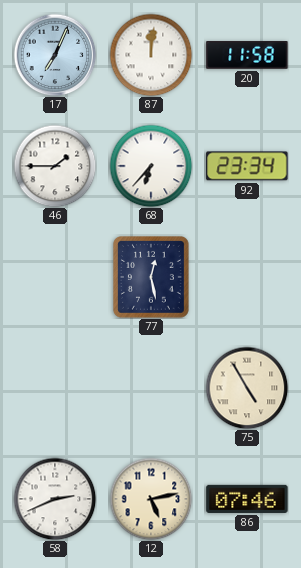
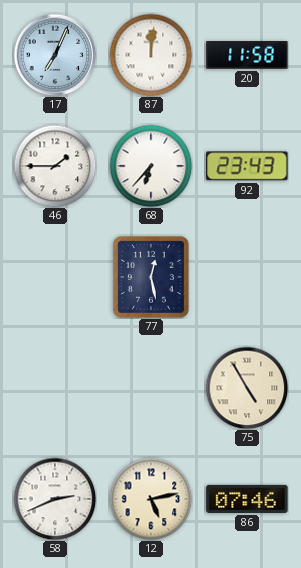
92: 23:34 -> 23:43
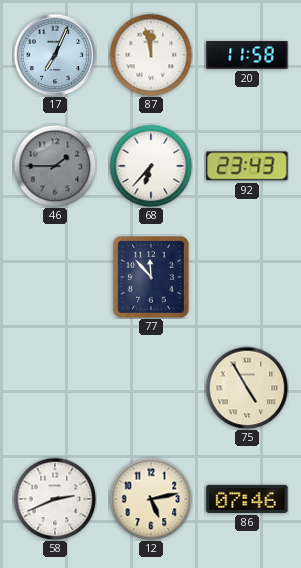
87: 12:01 -> 11:58
46 dial: white -> grey
77: 12:28 -> 11:53
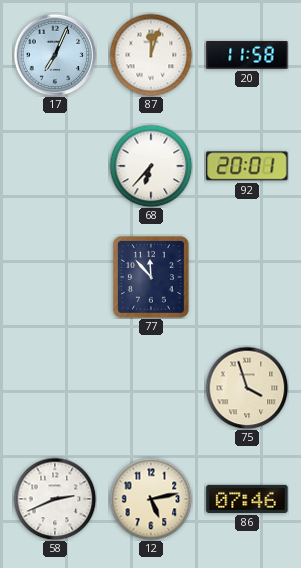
87: 11:58 -> 12:03
46: 1:45 -> none
92: 23:43 -> 20:01
75: 4:55 -> 3:57
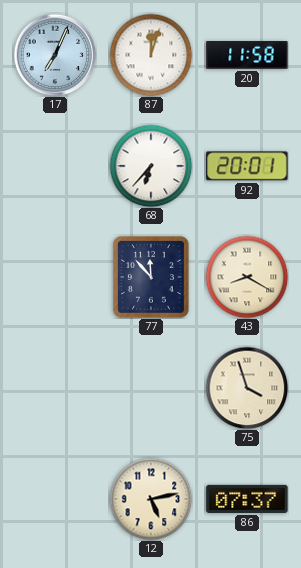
43: none -> 8:20
58: 2:41 -> none
86: 07:46 -> 07:37
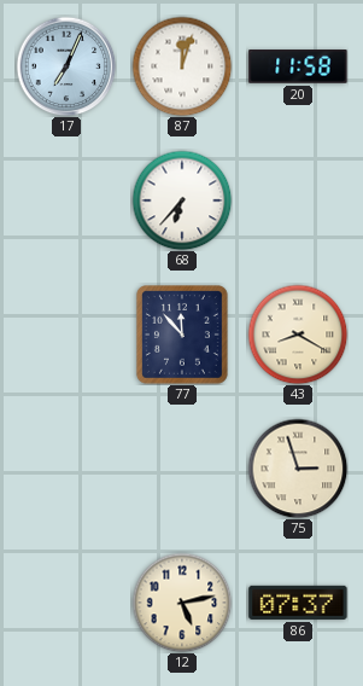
92: 20:01 -> none
75: 3:57 -> 2:57
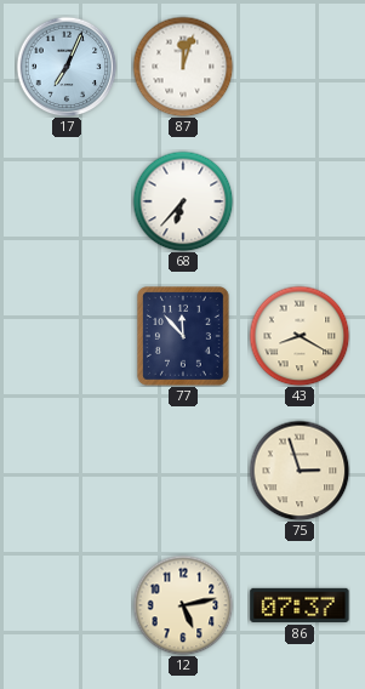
20: 11:58 -> none
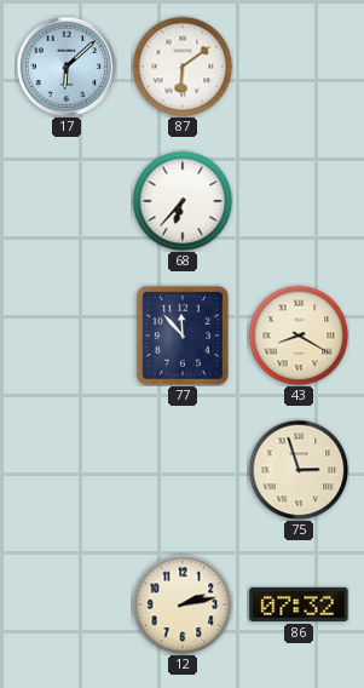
17: 7:04 -> 6:08
87: 12:03 -> 6:09
12: 5:13 -> 2:13
86: 07:37 -> 07:32
